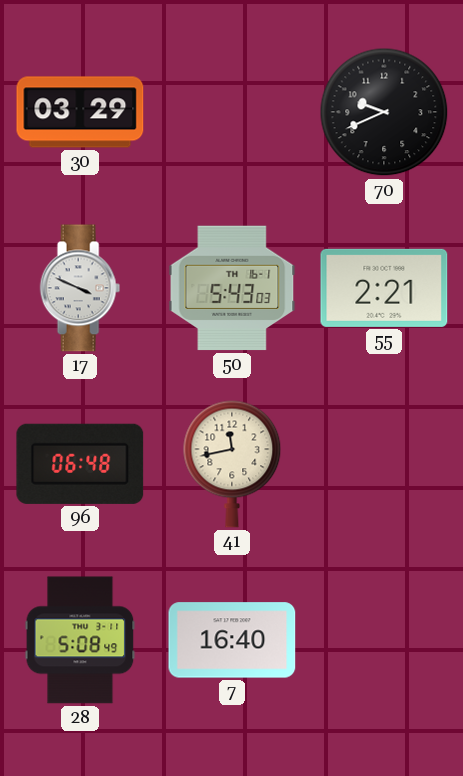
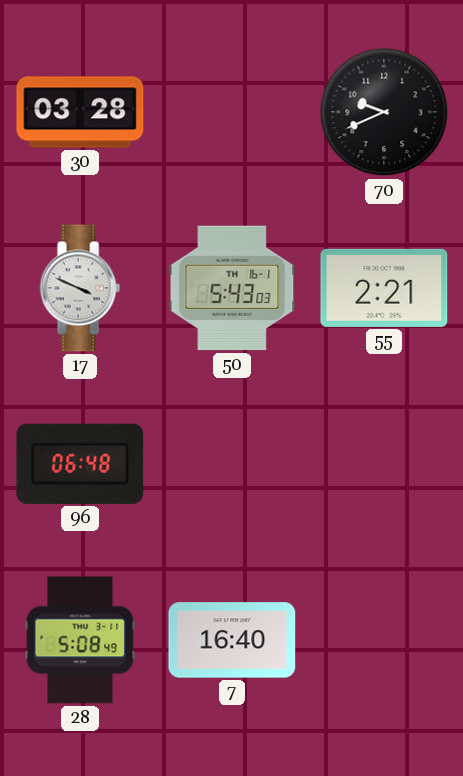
30: 03:29 -> 03:28
41: 11:43 -> none
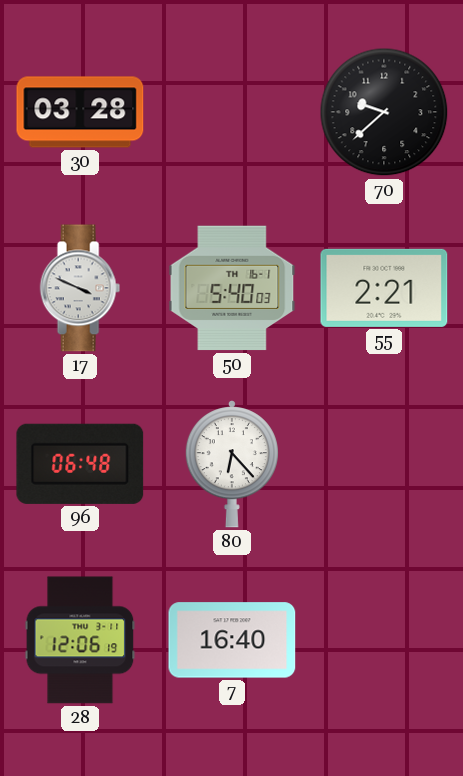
70: 9:41 -> 9:38
50: 5:43 -> 5:40
80: none -> 6:23
28: 5:08 -> 12:06
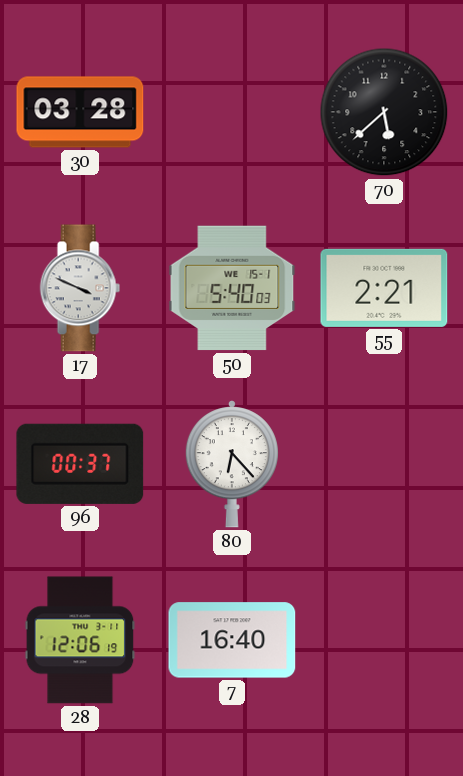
70: 9:38 -> 5:38
50 date: TH 16-1 -> WE 15-1
96: 06:48 -> 00:37
